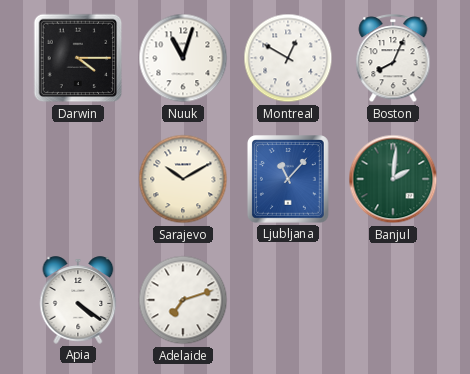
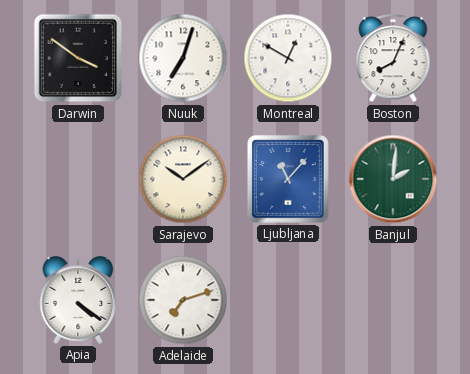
Darwin: 4:15 -> 3:51
Nuuk: 11:03 -> 7:03
Sarajevo: 10:10 -> 10:09
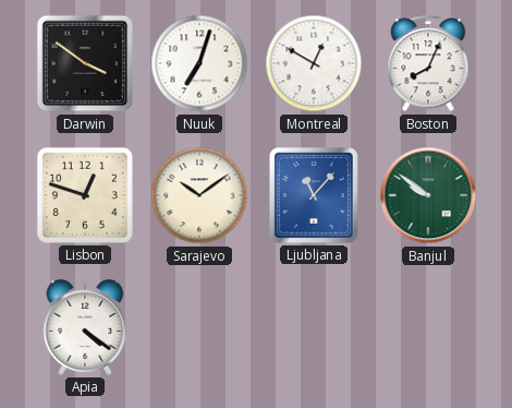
Lisbon: none -> 12:48
Banjul: 2:01 -> 9:51
Adelaide: 7:12 -> none
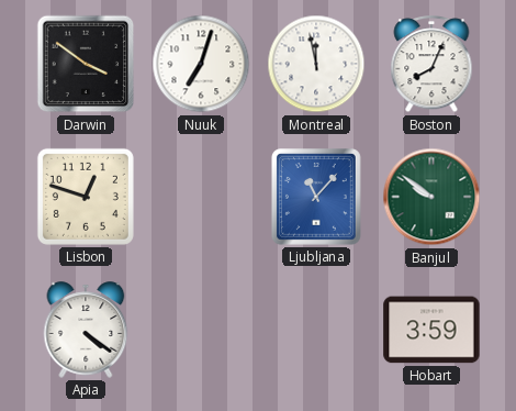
Montreal: 12:50 -> 11:58
Sarajevo: 10:09 -> none
Hobart: none -> 3:59
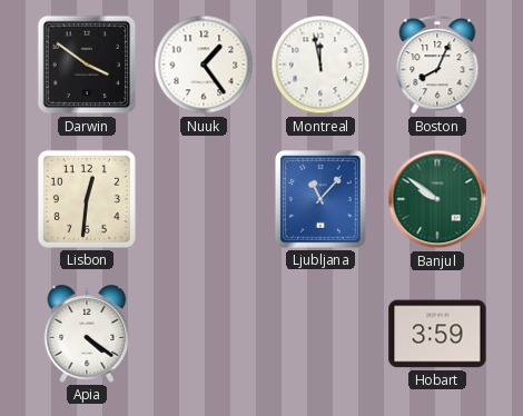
Nuuk: 7:03 -> 1:24
Lisbon: 12:48 -> 12:31
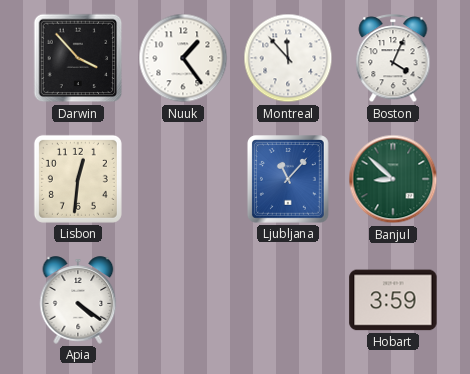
Darwin: 3:51 -> 3:53
Montreal: 11:58 -> 11:53
Boston: 8:04 -> 4:04
Banjul: 9:51 -> 8:52
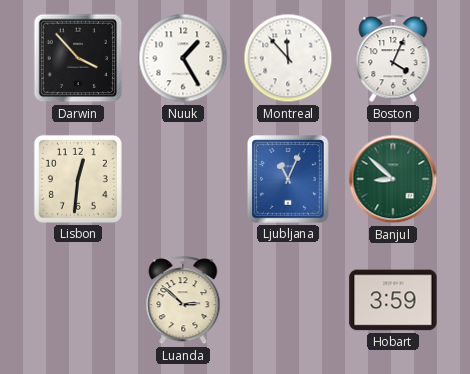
Nuuk: 1:24 -> 1:25
Ljubljana: 11:07 -> 11:04
Apia: 4:21 -> none
Luanda: none -> 2:52
